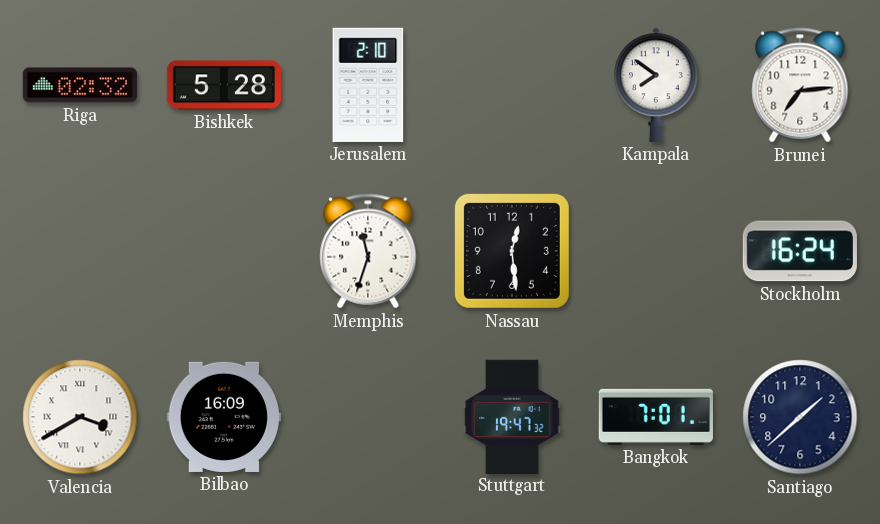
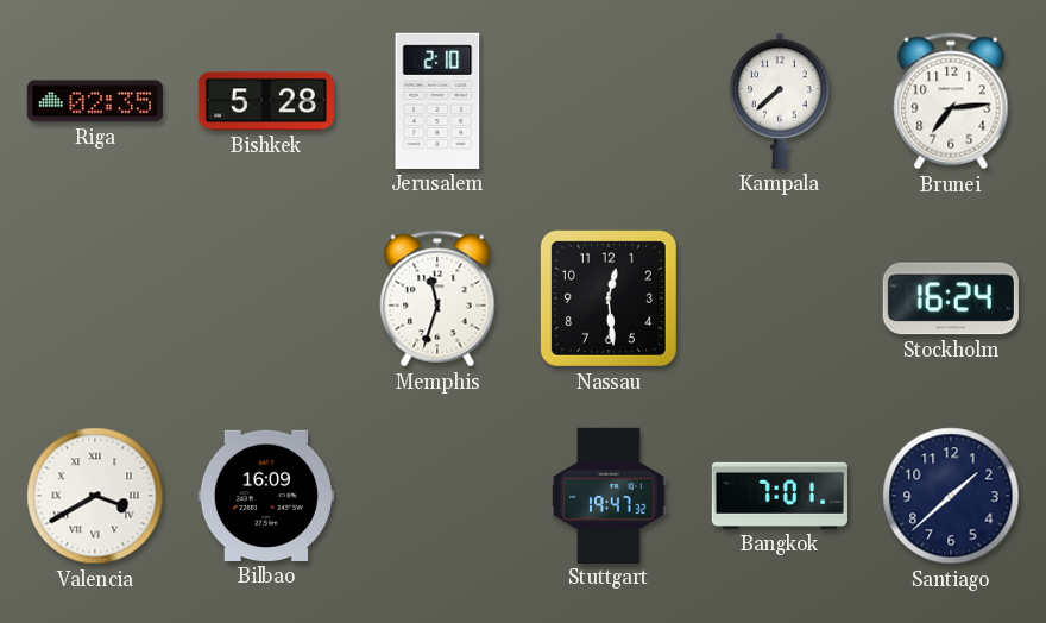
Riga: 02:32 -> 02:35
Kampala: 7:51 -> 7:38
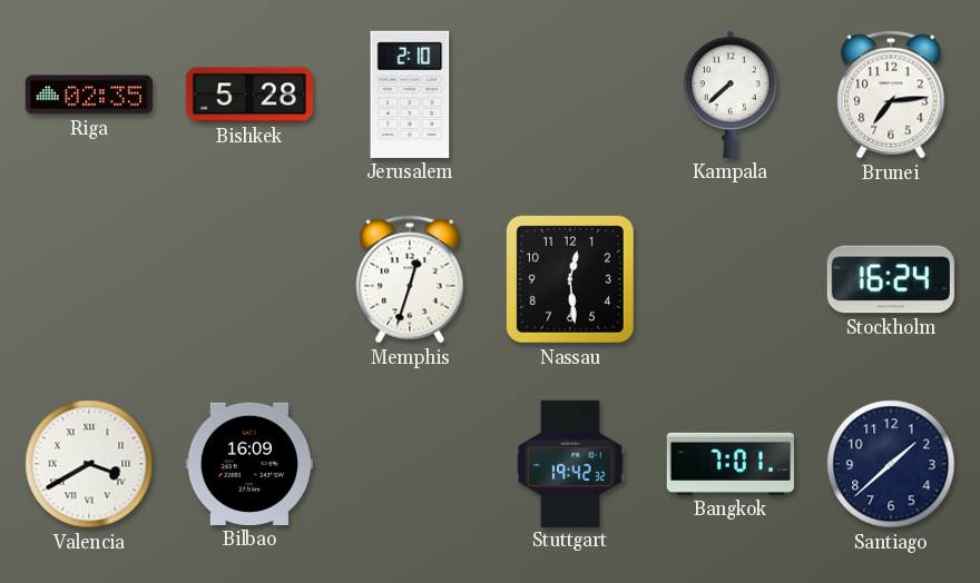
Memphis: 11:33 -> 12:33
Stuttgart: 19:47 -> 19:42
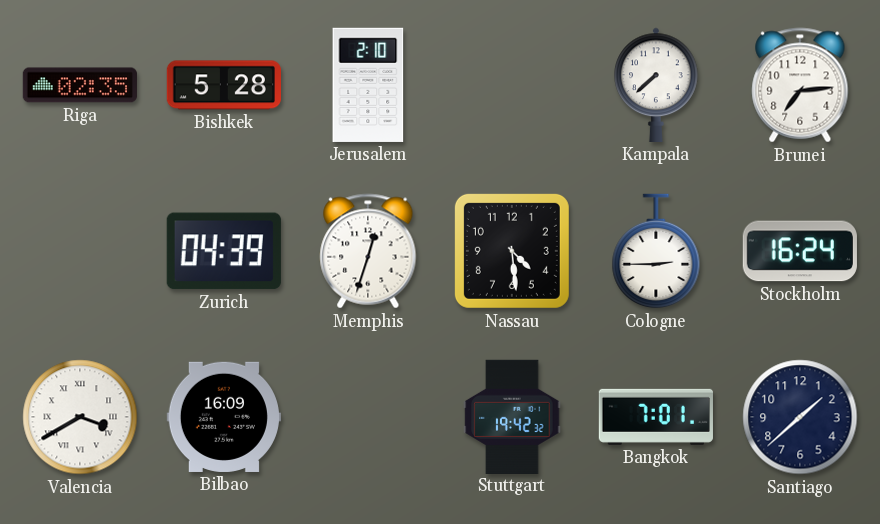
Zurich: none -> 04:39
Nassau: 12:29 -> 4:29
Cologne: none -> 2:45
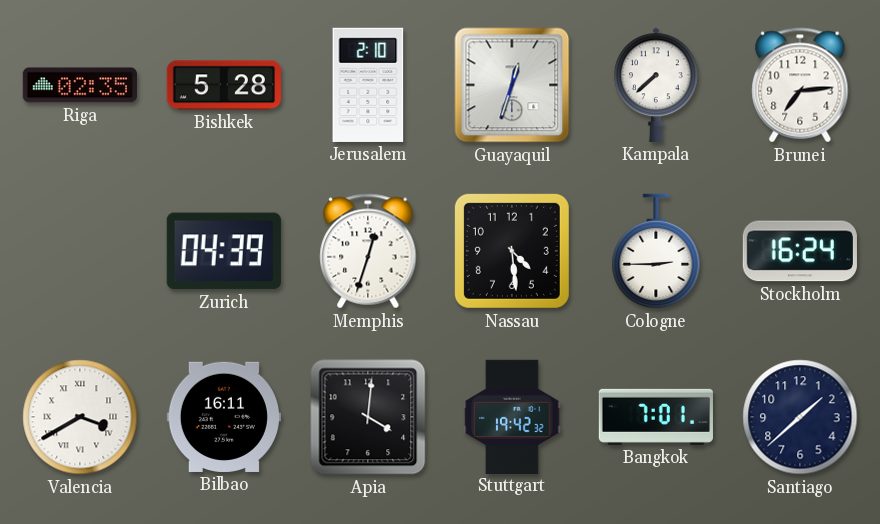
Guayaquil: none -> 12:33
Bilbao: 16:09 -> 16:11
Apia: none -> 4:01
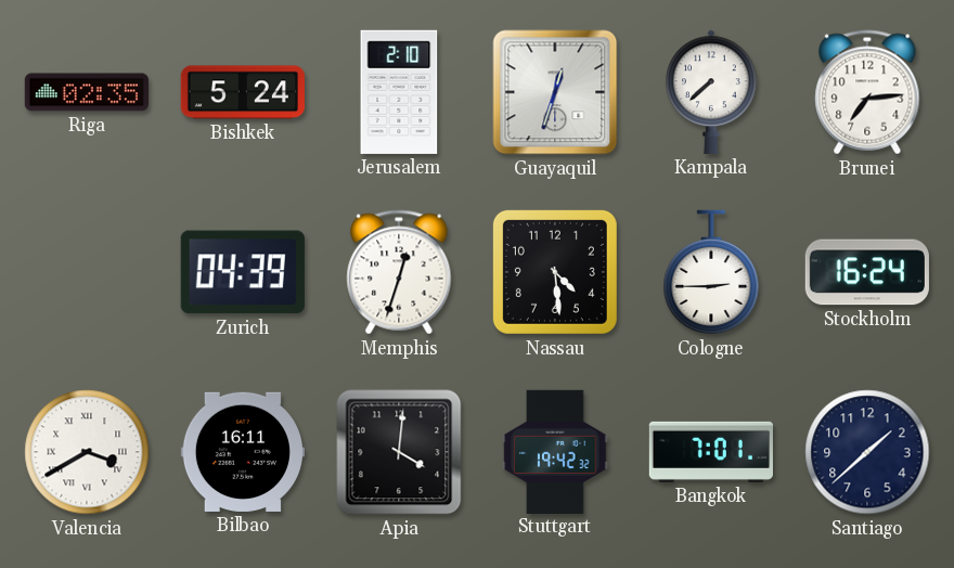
Bishkek: 5:28 -> 5:24
